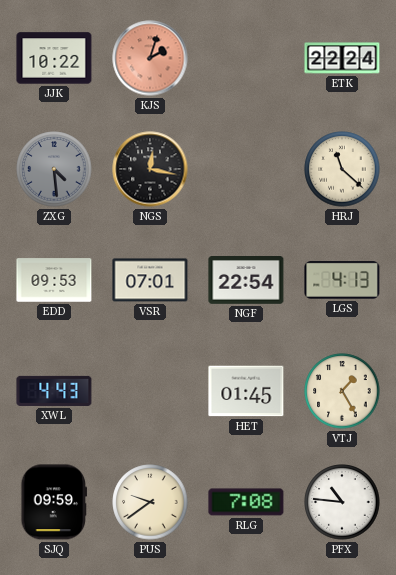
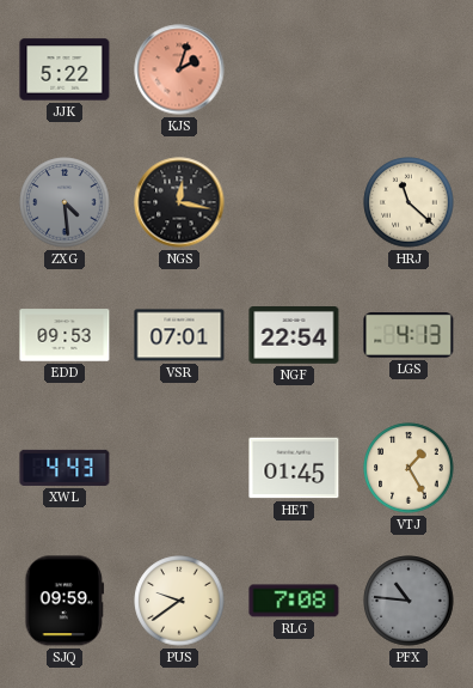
JJK: 10:22 -> 5:22
ETK: 22:24 -> none
PFX dial: white -> grey
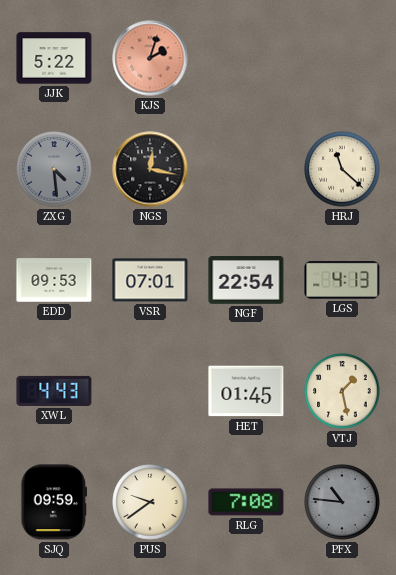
VTJ: 1:25 -> 1:28
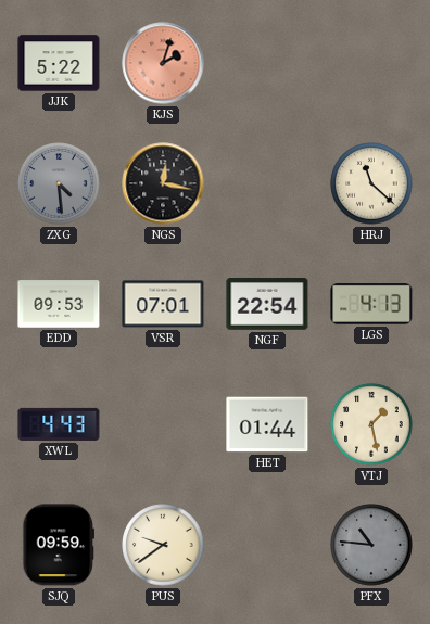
HET: 01:45 -> 01:44
RLG: 7:08 -> none
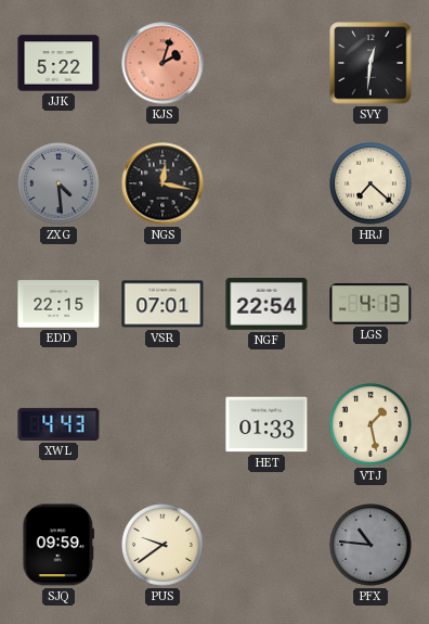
SVY: none -> 12:31
HRJ: 11:22 -> 7:22
EDD: 09:53 -> 22:15
HET: 01:44 -> 01:33
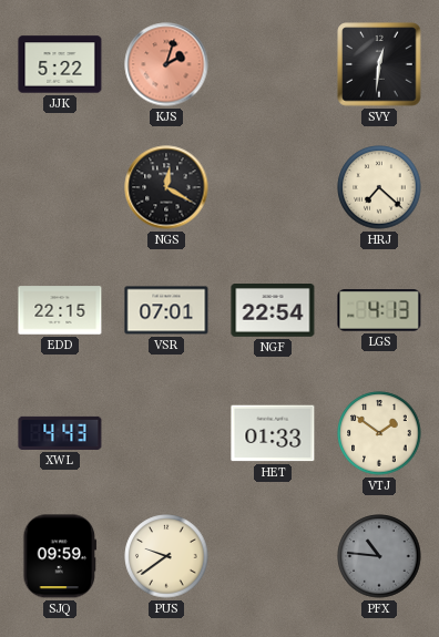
ZXG: 4:29 -> none
NGS: 12:17 -> 12:20
VTJ: 1:28 -> 1:51
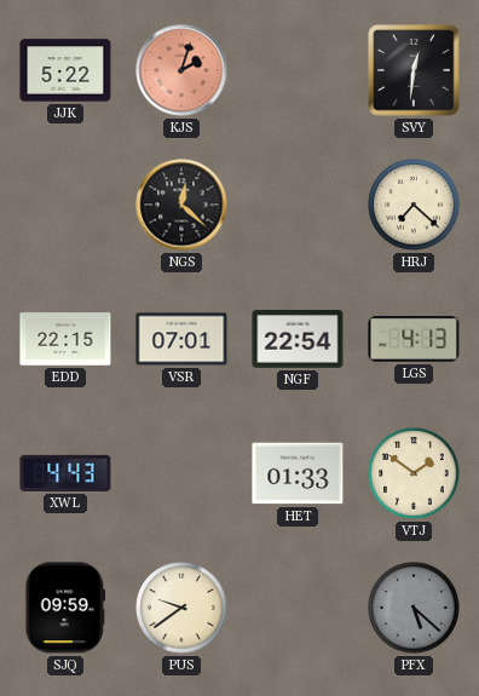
NGS: 12:20 -> 12:22
PFX: 10:46 -> 5:22
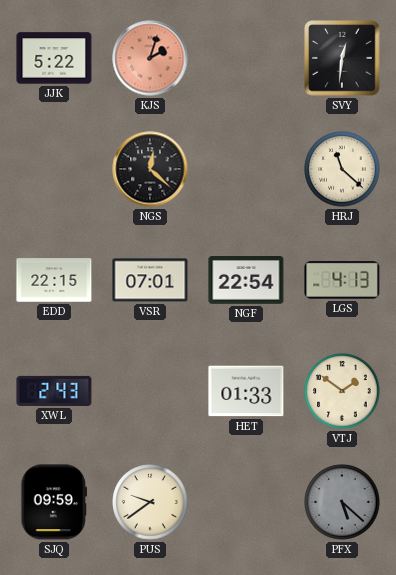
HRJ: 7:22 -> 11:22
XWL: 4:43 -> 2:43
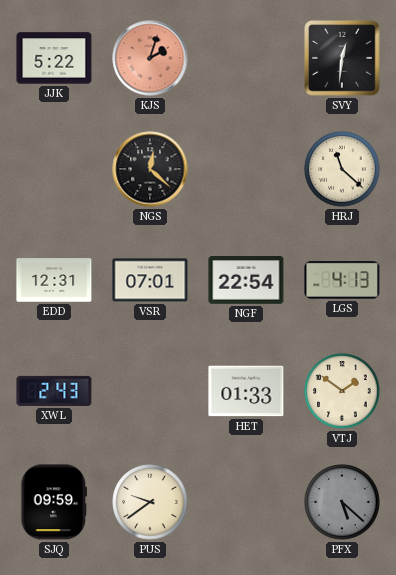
EDD: 22:15 -> 12:31
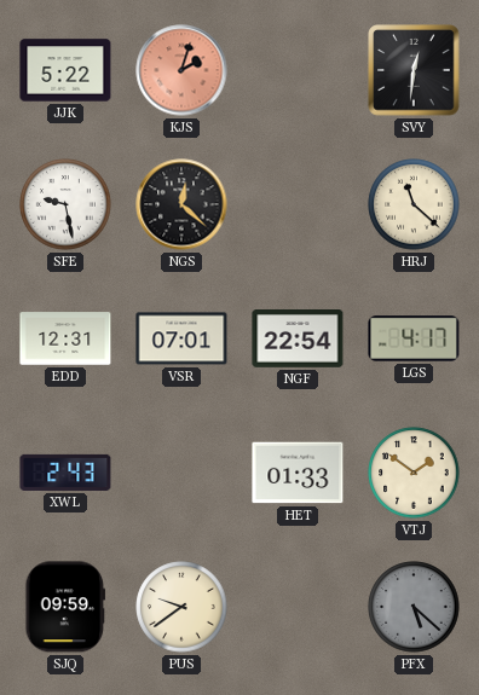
SFE: none -> 9:28
LGS: 4:13 -> 4:17
